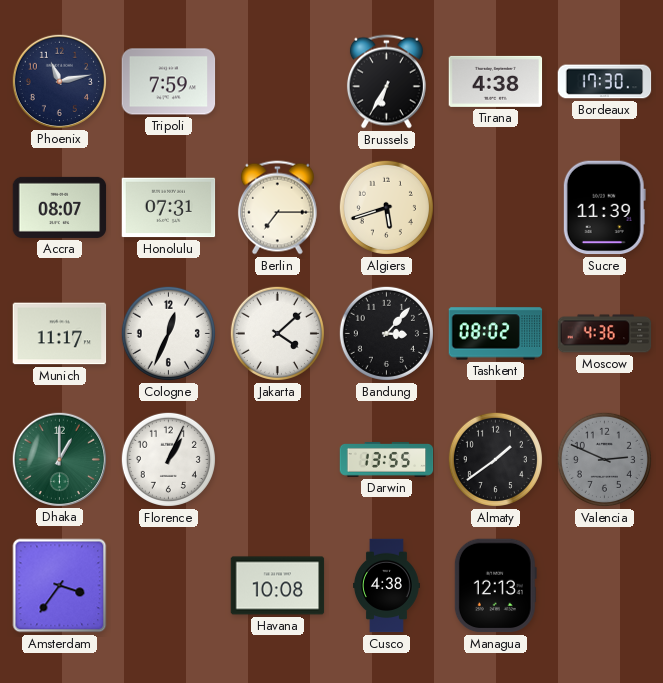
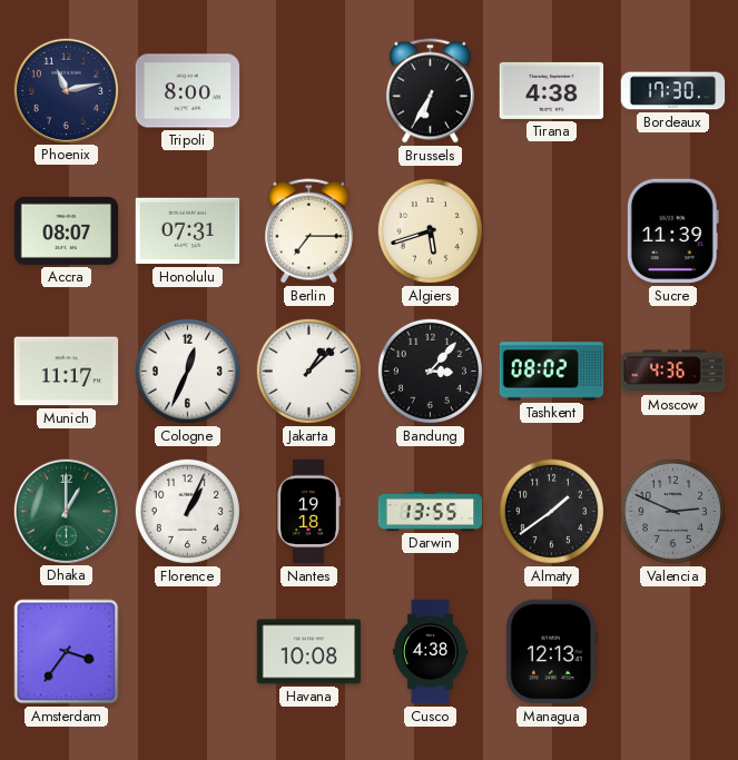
Tripoli: 7:59 -> 8:00
Jakarta: 4:08 -> 1:08
Nantes: none -> 19:18
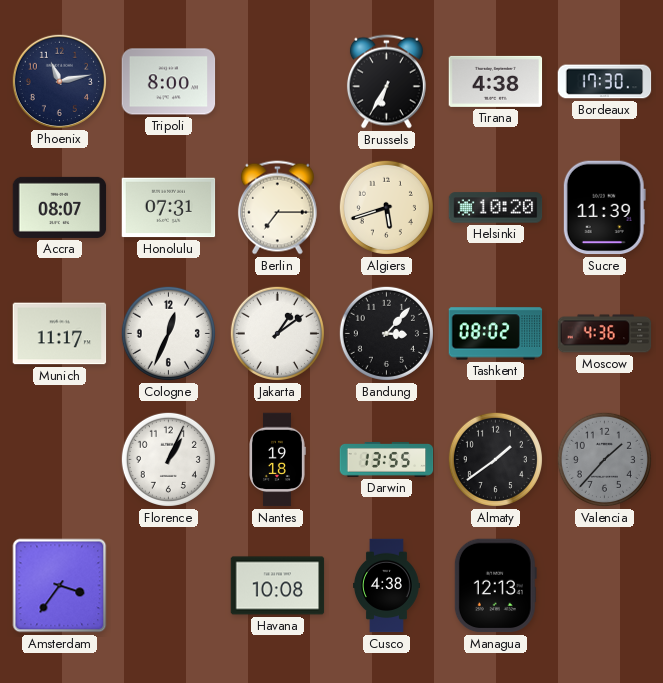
Helsinki: none -> 10:20
Jakarta: 1:08 -> 1:09
Dhaka: 1:00 -> none
Valencia: 2:49 -> 1:37
